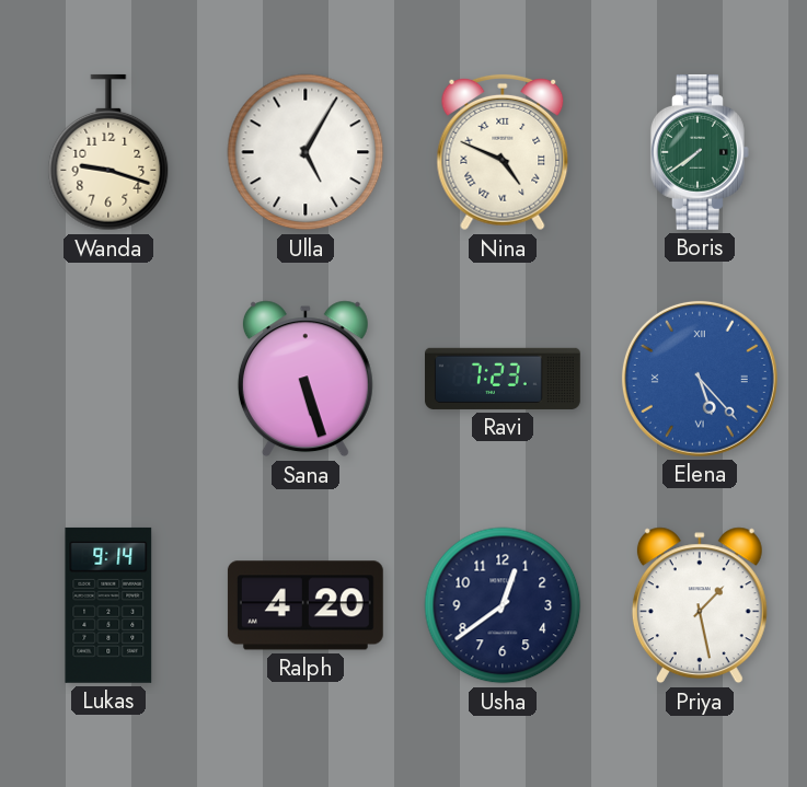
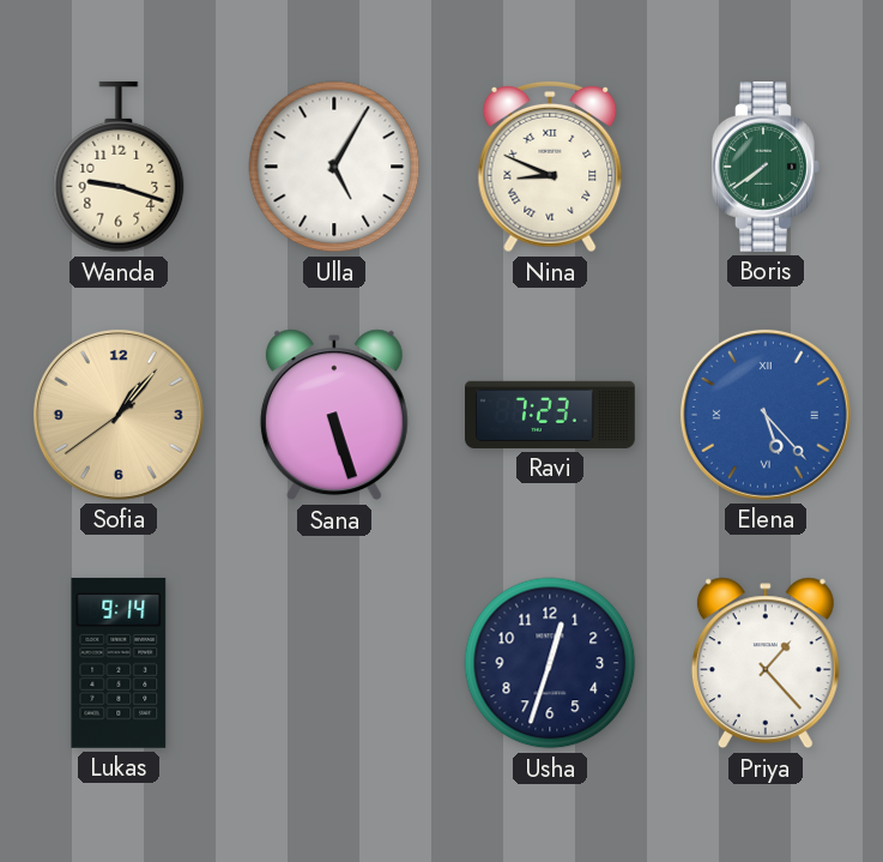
Nina: 4:49 -> 8:49
Sofia: none -> 1:06
Ralph: 4:20 -> none
Usha: 12:39 -> 12:33
Priya: 1:28 -> 1:23
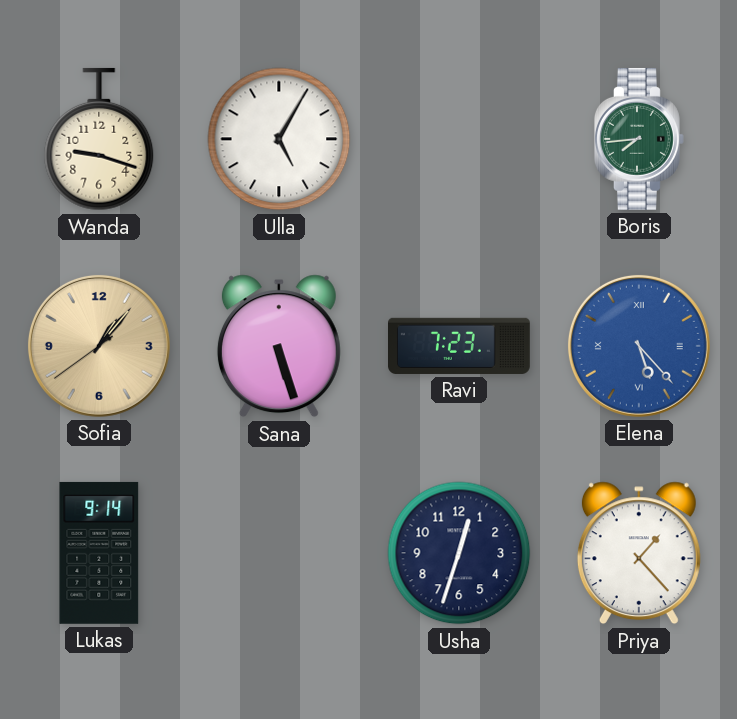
Nina: 8:49 -> none
Boris: 7:39 -> 7:44
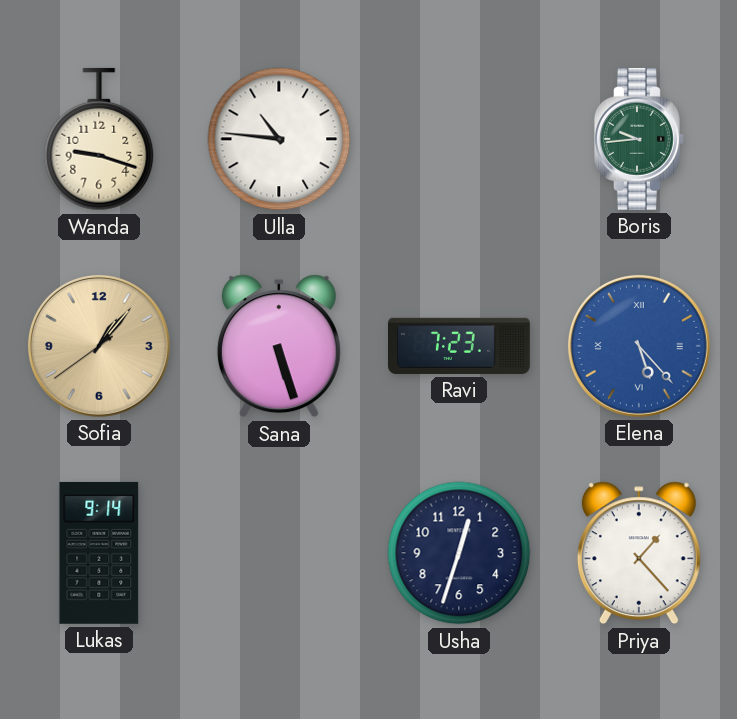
Ulla: 5:05 -> 10:46
Boris: 7:44 -> 9:44
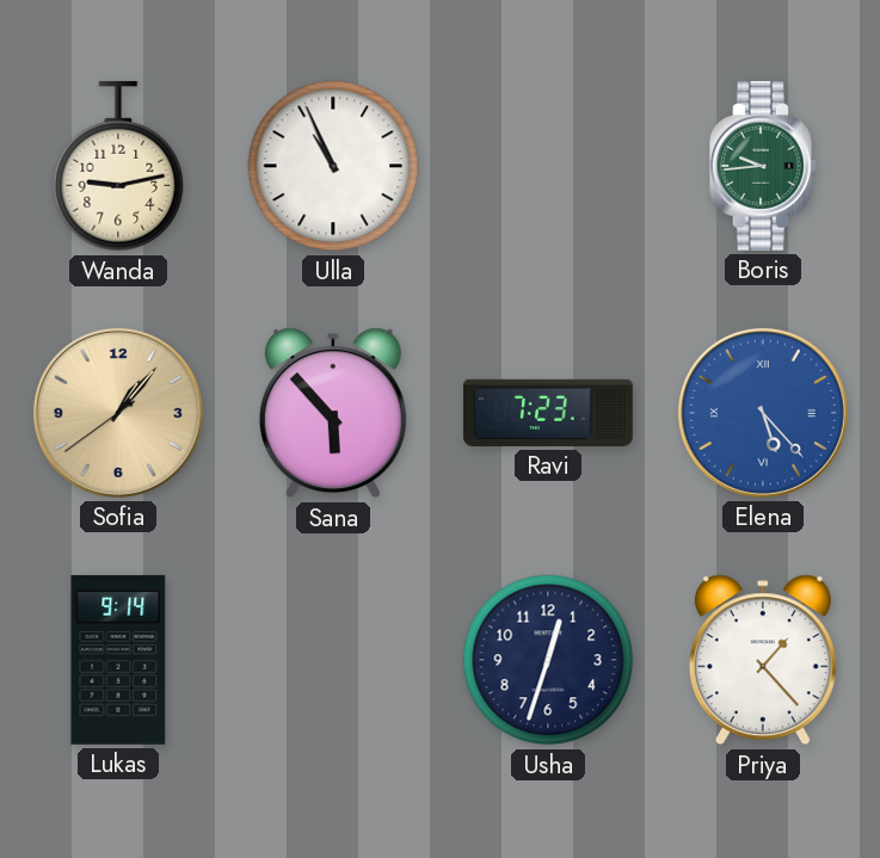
Wanda: 9:18 -> 9:13
Ulla: 10:46 -> 10:56
Sana: 5:27 -> 5:53
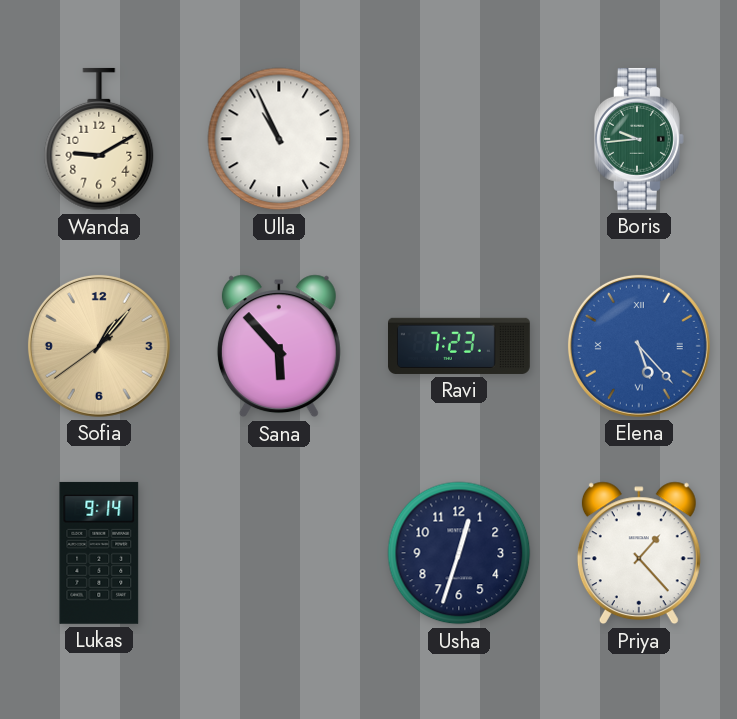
Wanda: 9:13 -> 9:10
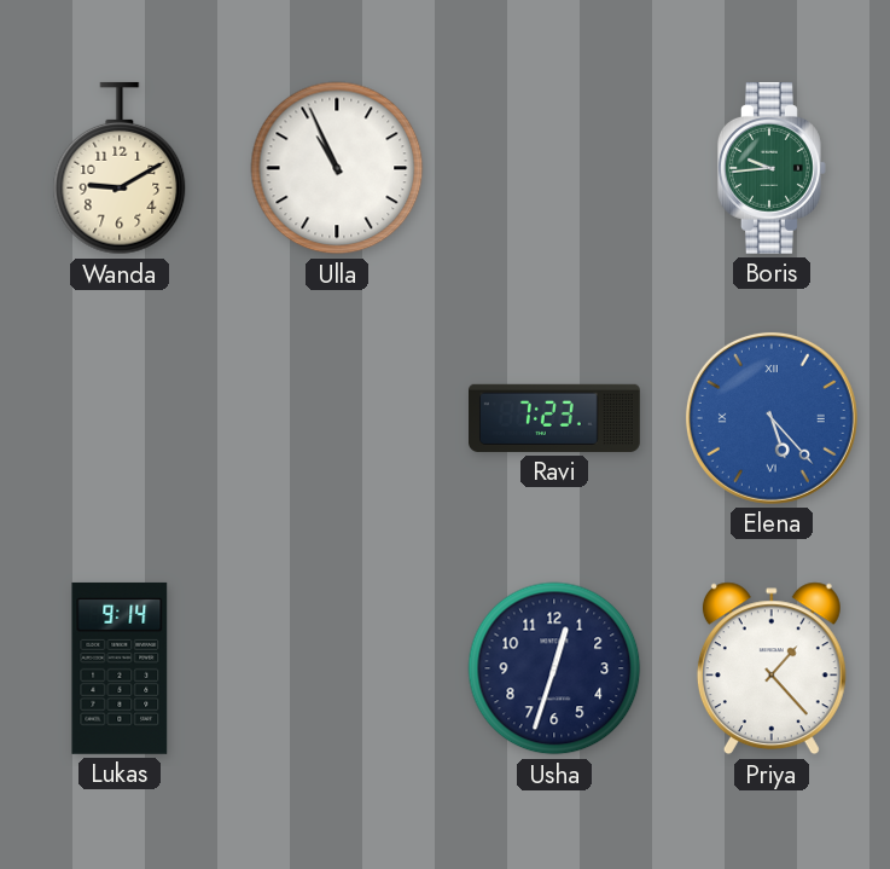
Sofia: 1:06 -> none
Sana: 5:53 -> none
